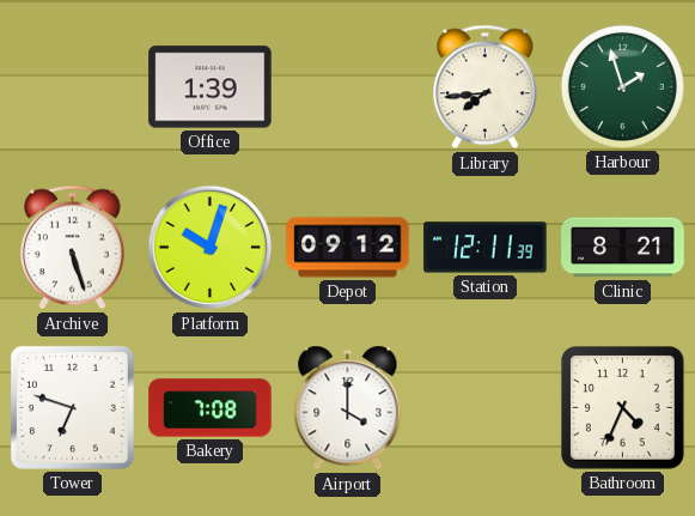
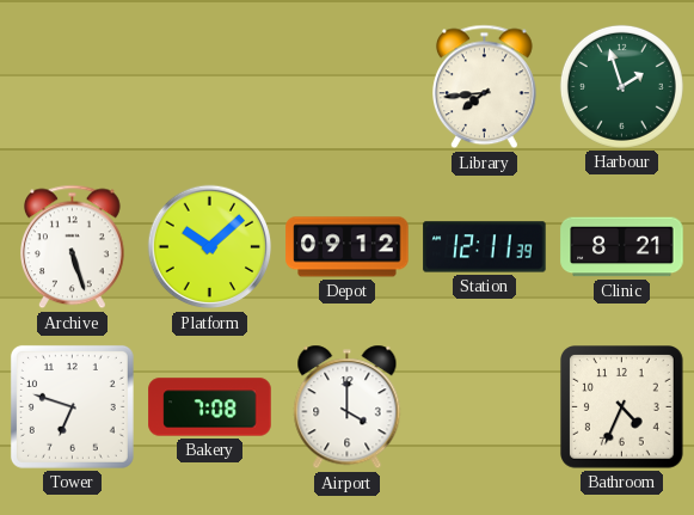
Office: 1:39 -> none
Platform: 10:03 -> 10:08
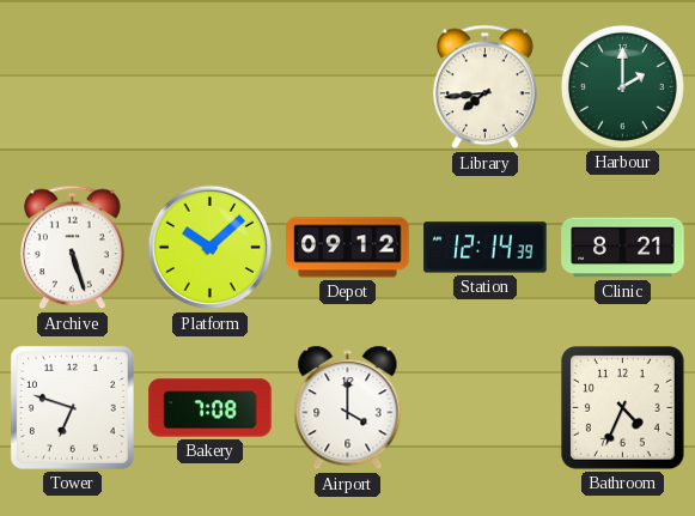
Harbour: 1:57 -> 2:00
Station: 12:11 -> 12:14
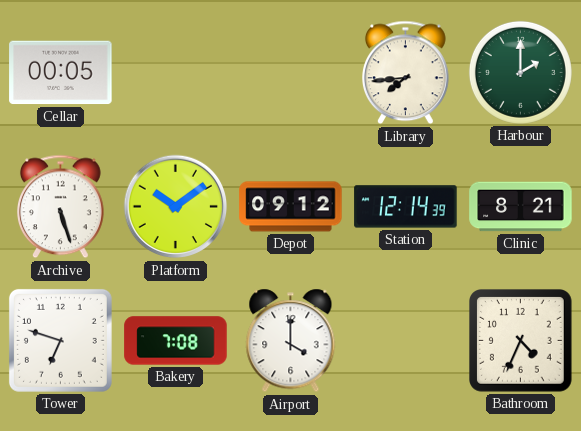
Cellar: none -> 00:05
Platform: 10:08 -> 10:09
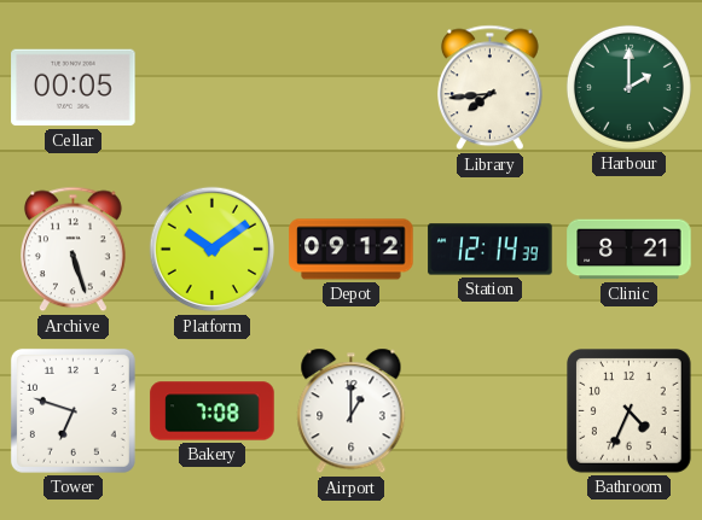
Airport: 4:00 -> 1:00
